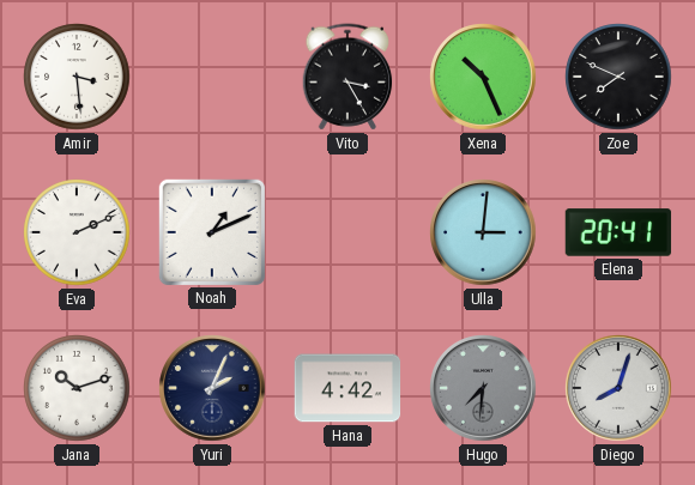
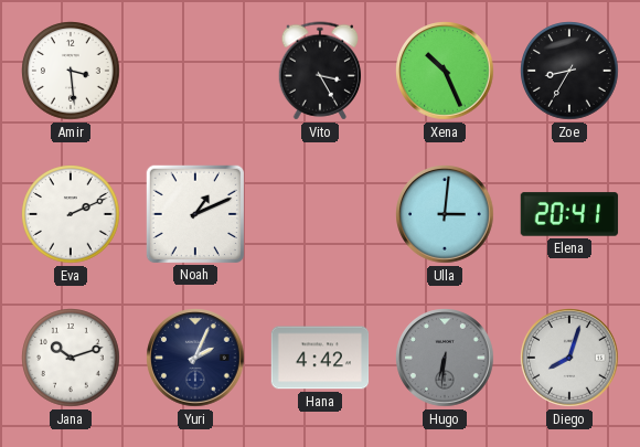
Zoe: 7:49 -> 8:35
Hugo: 7:31 -> 6:31
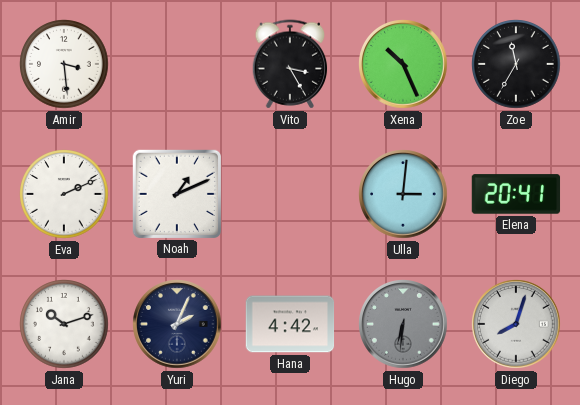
Zoe: 8:35 -> 11:35
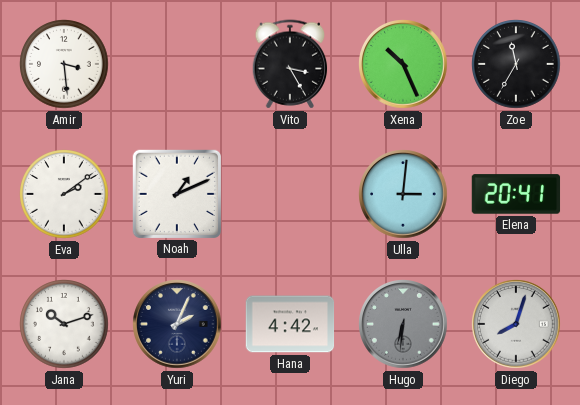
Eva: 2:11 -> 2:09
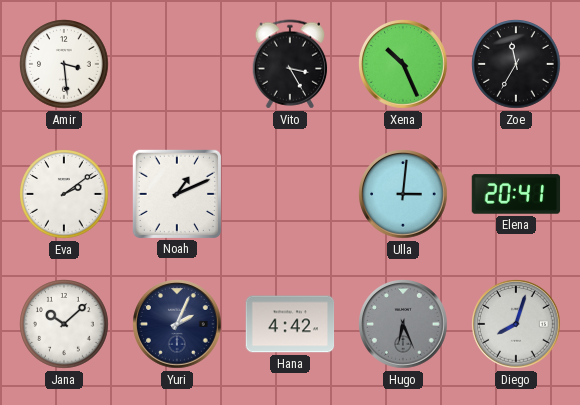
Jana: 10:12 -> 10:08
Hugo: 6:31 -> 6:26
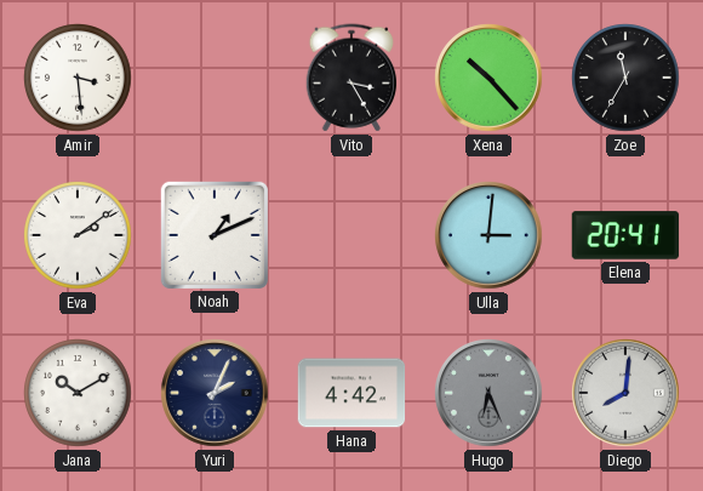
Xena: 10:26 -> 10:23
Jana: 10:08 -> 10:10
Diego: 8:03 -> 8:01
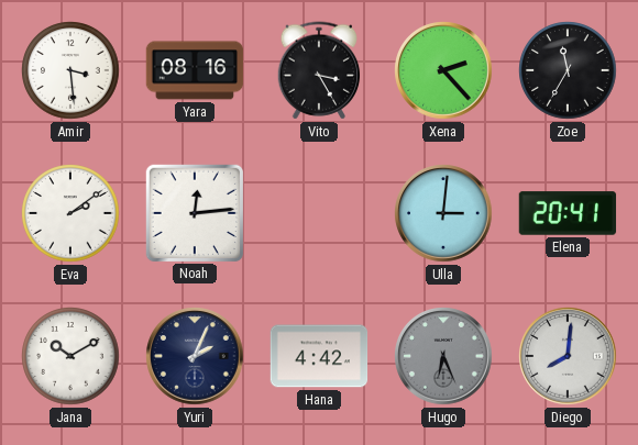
Yara: none -> 08:16
Xena: 10:23 -> 2:23
Noah: 1:11 -> 12:14
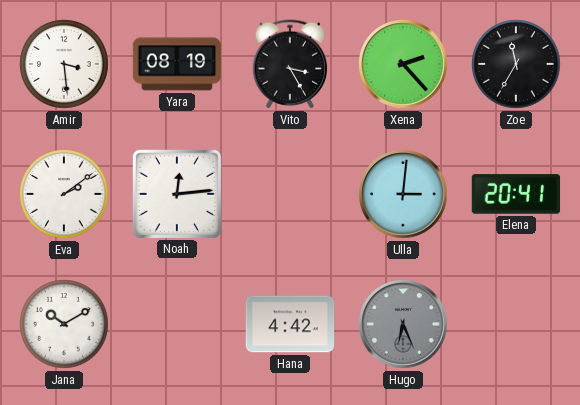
Yara: 08:16 -> 08:19
Yuri: 2:04 -> none
Diego: 8:01 -> none
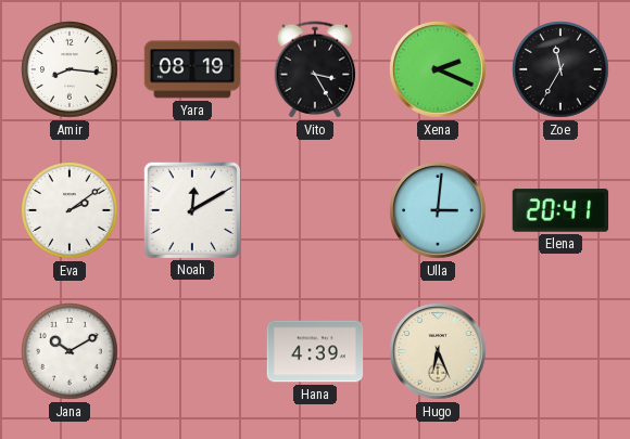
Amir: 3:29 -> 8:16
Xena: 2:23 -> 2:19
Noah: 12:14 -> 12:10
Hana: 4:42 -> 4:39
Hugo dial: grey -> cream
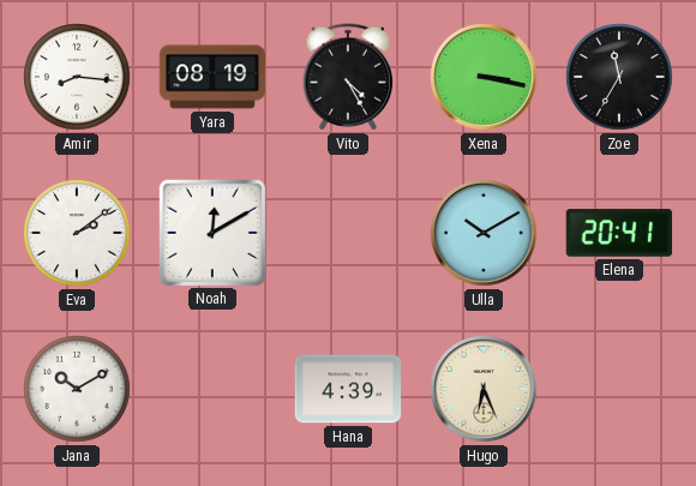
Vito: 3:25 -> 4:25
Xena: 2:19 -> 3:17
Ulla: 3:01 -> 10:10
